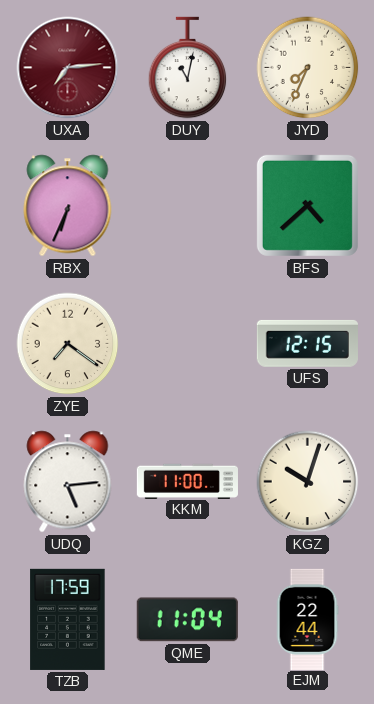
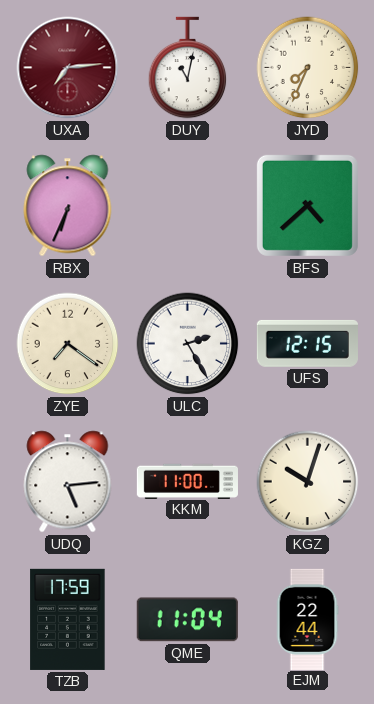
ULC: none -> 2:25
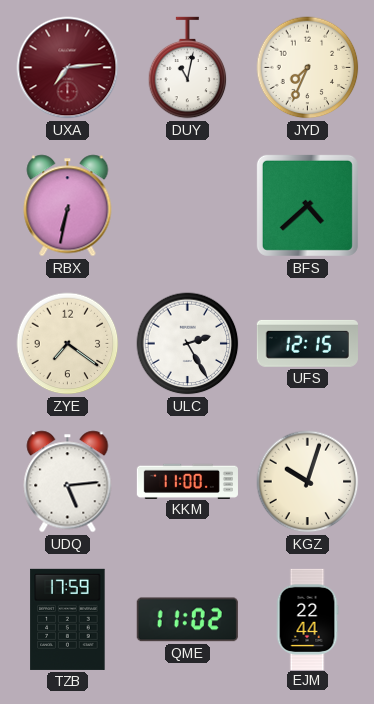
RBX: 6:34 -> 6:32
QME: 11:04 -> 11:02
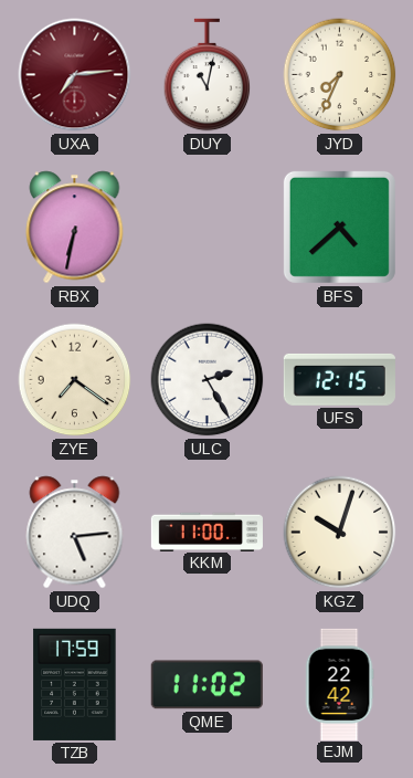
EJM: 22:44 -> 22:42
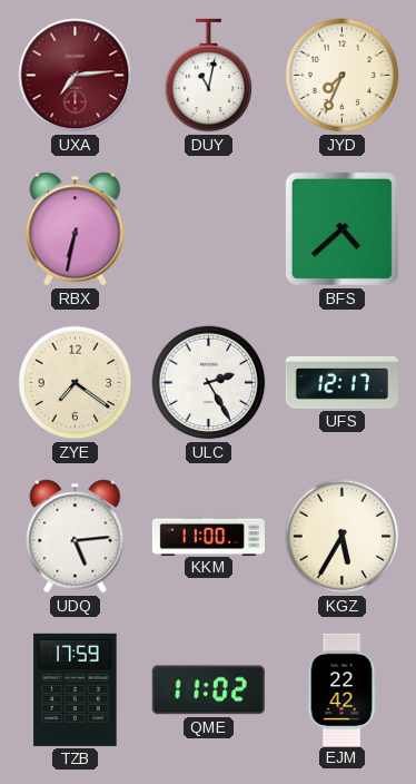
UFS: 12:15 -> 12:17
KGZ: 10:03 -> 5:35
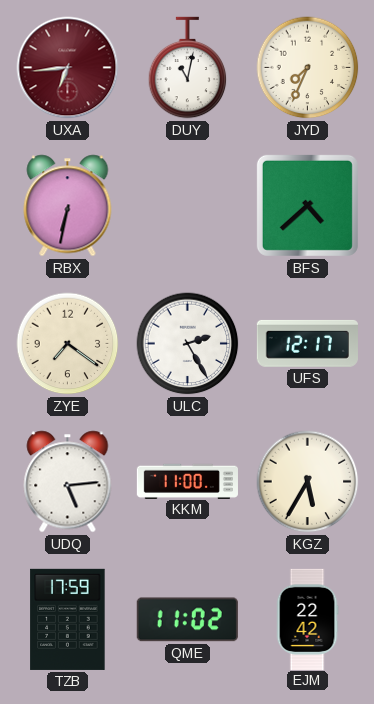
UXA: 7:14 -> 6:44
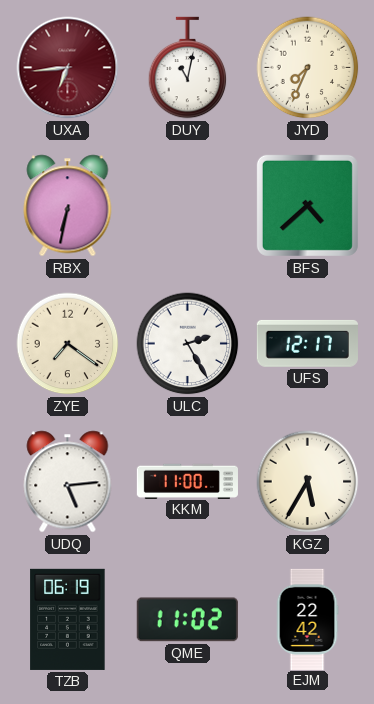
TZB: 17:59 -> 06:19
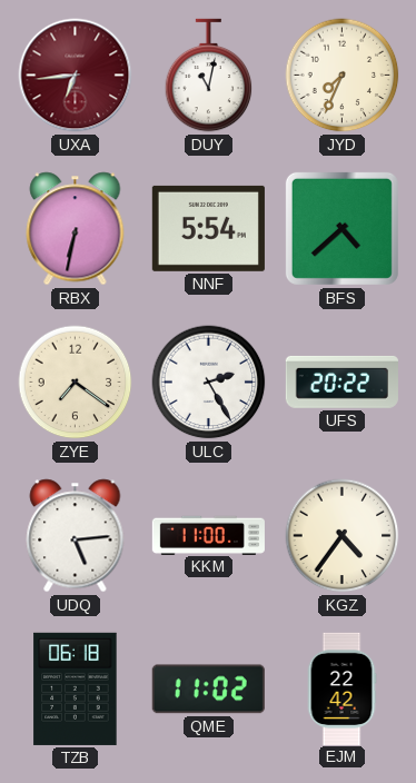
NNF: none -> 5:54
UFS: 12:17 -> 20:22
KGZ: 5:35 -> 4:36
TZB: 06:19 -> 06:18
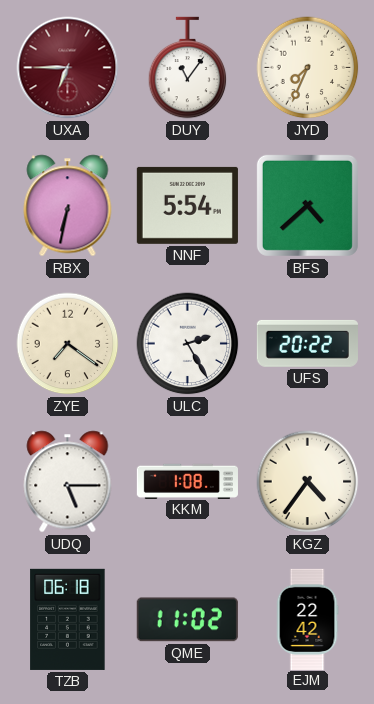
UXA: 6:44 -> 6:45
DUY: 11:02 -> 11:06
UDQ: 5:14 -> 5:15
KKM: 11:00 -> 1:08
